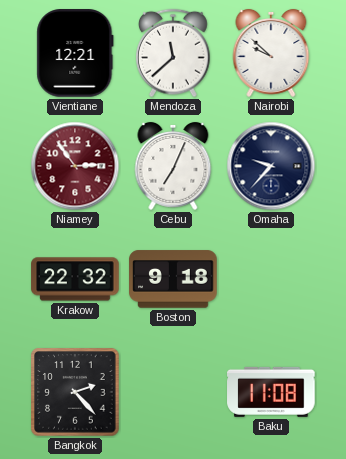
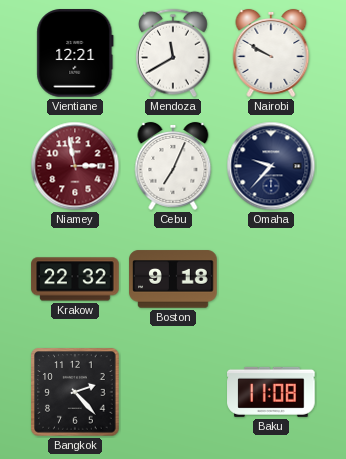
Mendoza: 11:38 -> 11:40
Nairobi: 9:52 -> 9:50
Niamey: 2:54 -> 2:58
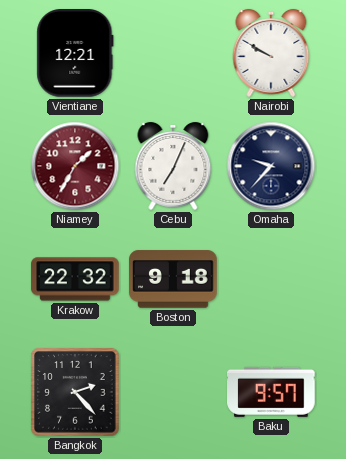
Mendoza: 11:40 -> none
Niamey: 2:58 -> 1:35
Baku: 11:08 -> 9:57
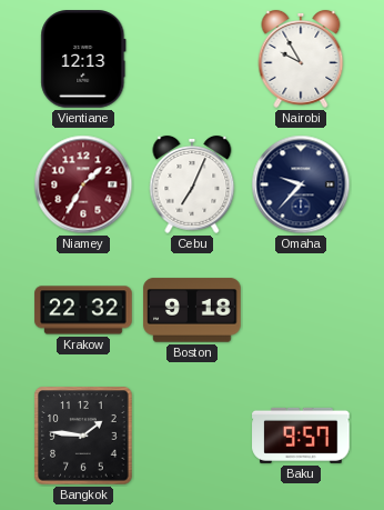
Vientiane: 12:21 -> 12:13
Nairobi: 9:50 -> 9:55
Bangkok: 2:23 -> 1:46
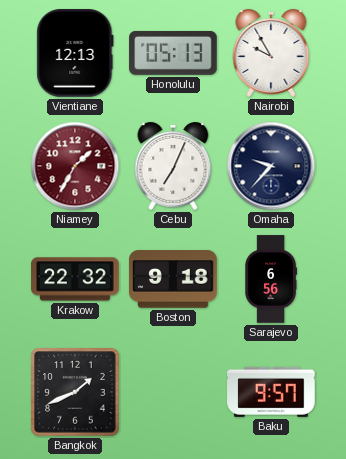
Honolulu: none -> 05:13
Sarajevo: none -> 6:56
Bangkok: 1:46 -> 1:41
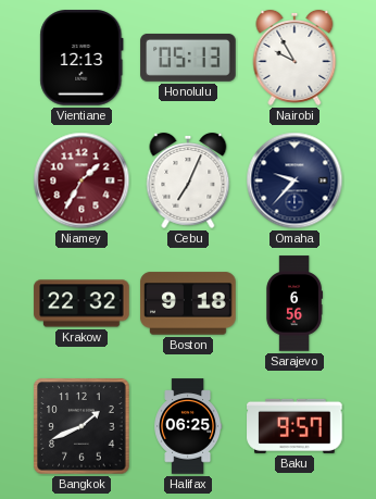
Halifax: none -> 06:25
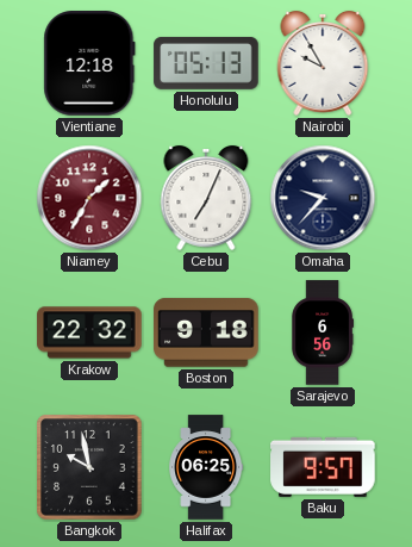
Vientiane: 12:13 -> 12:18
Bangkok: 1:41 -> 9:58
